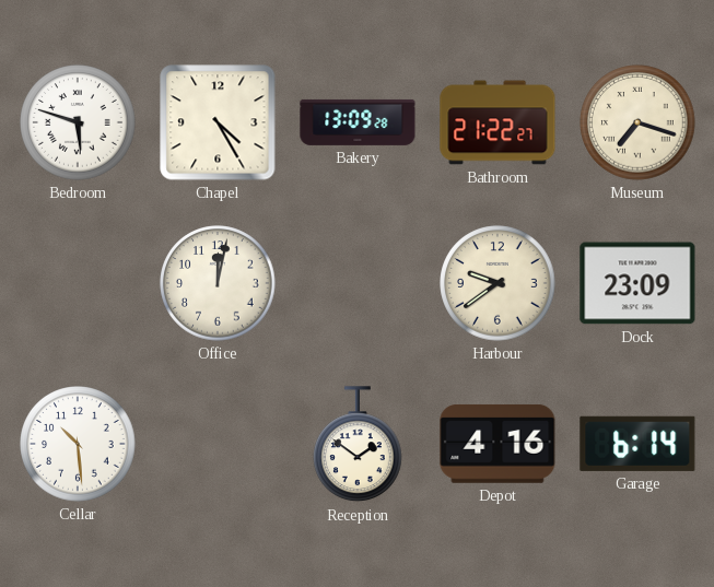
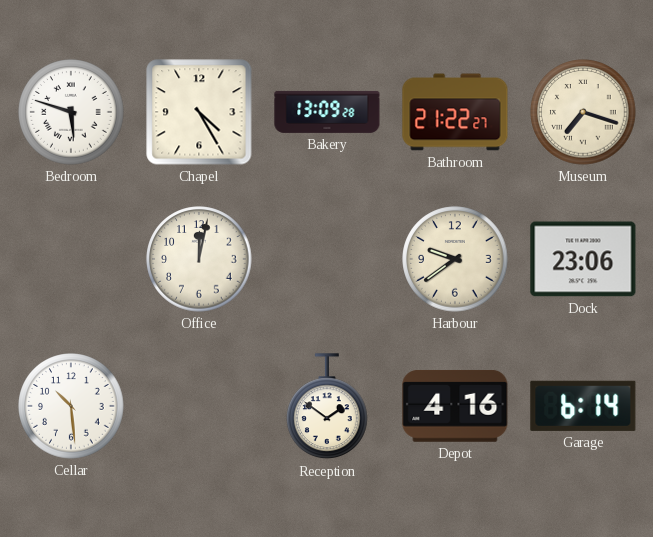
Dock: 23:09 -> 23:06
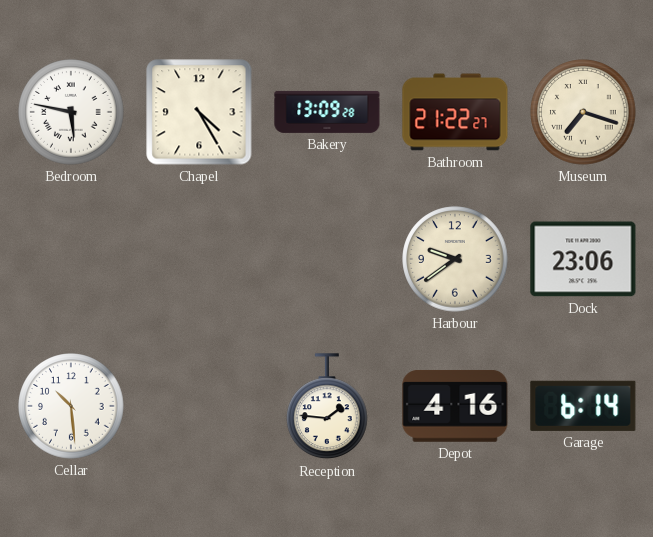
Bedroom: 5:48 -> 5:47
Office: 12:02 -> none
Reception: 1:51 -> 1:46
